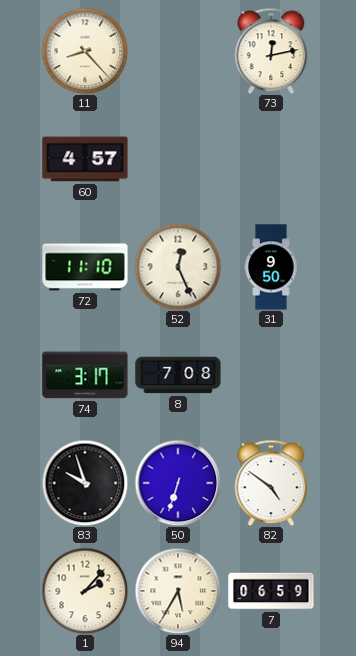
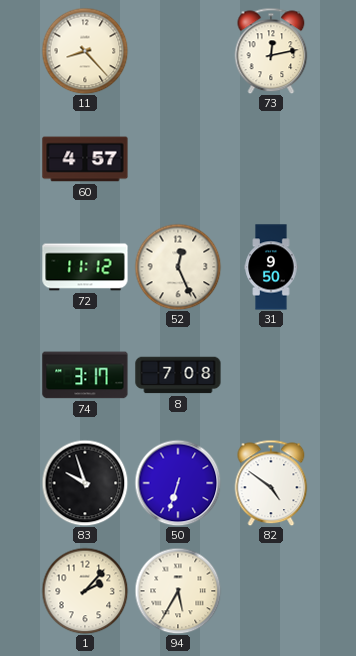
72: 11:10 -> 11:12
7: 06:59 -> none
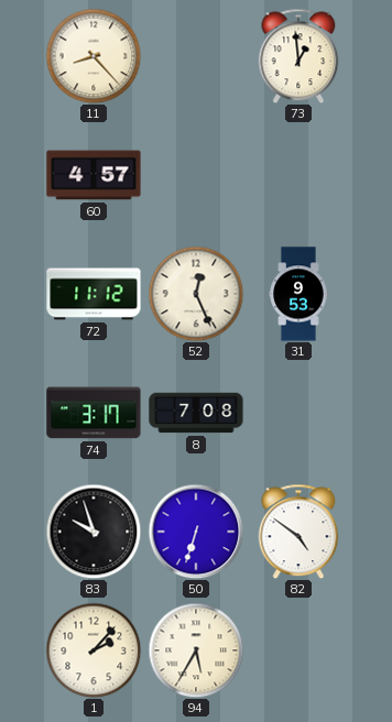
73: 12:13 -> 12:59
31: 9:50 -> 9:53
